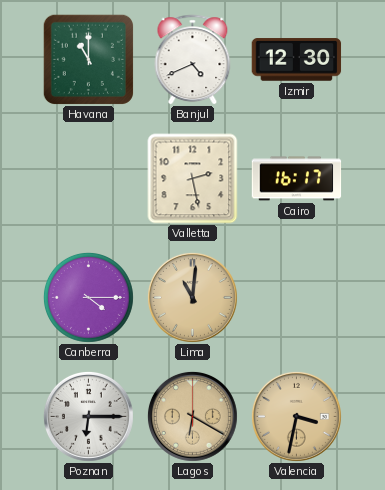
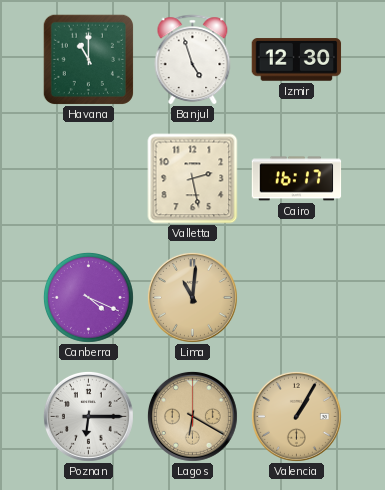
Banjul: 4:41 -> 4:57
Canberra: 4:15 -> 4:19
Valencia: 3:32 -> 1:05
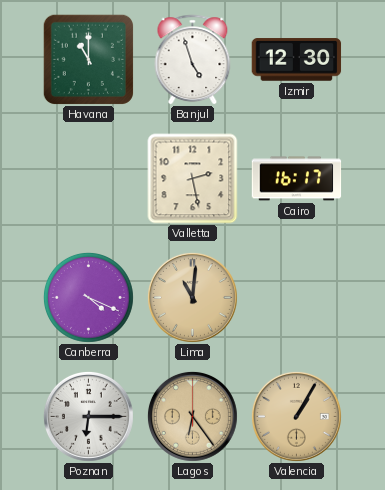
Lagos: 6:20 -> 6:24
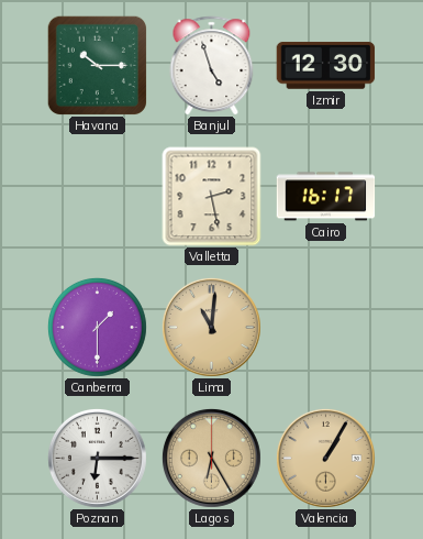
Havana: 11:00 -> 10:15
Canberra: 4:19 -> 1:30
Lagos: 6:24 -> 6:25
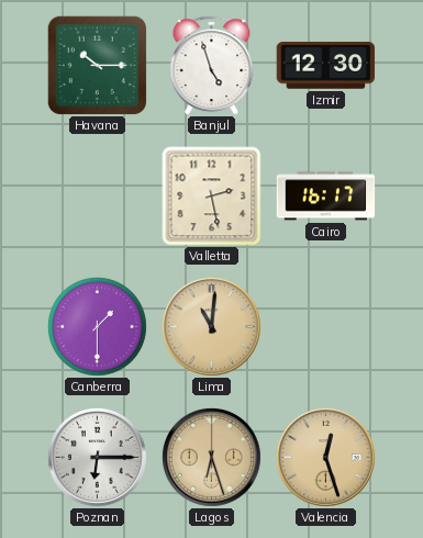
Lagos: 6:25 -> 6:27
Valencia: 1:05 -> 12:27
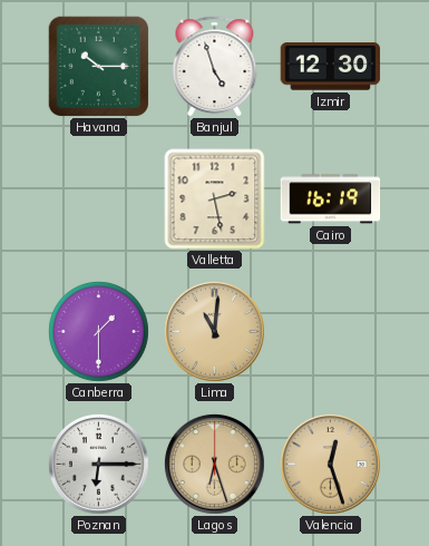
Cairo: 16:17 -> 16:19
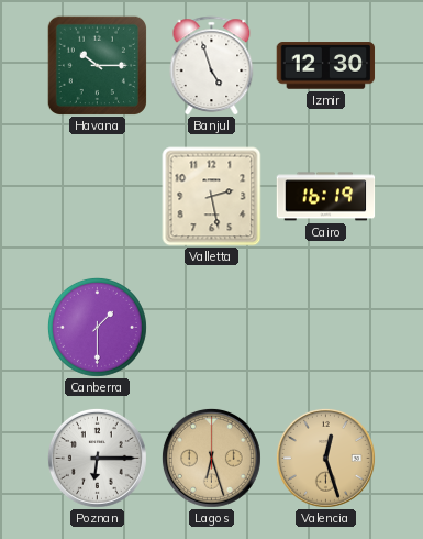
Lima: 11:01 -> none
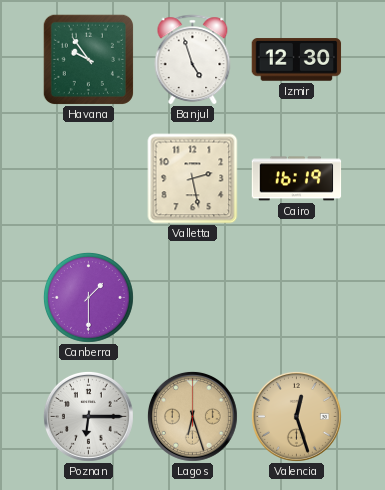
Havana: 10:15 -> 9:54
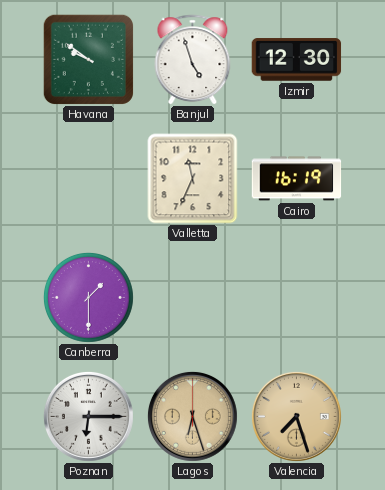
Havana: 9:54 -> 9:51
Valletta: 2:28 -> 11:34
Valencia: 12:27 -> 7:27
